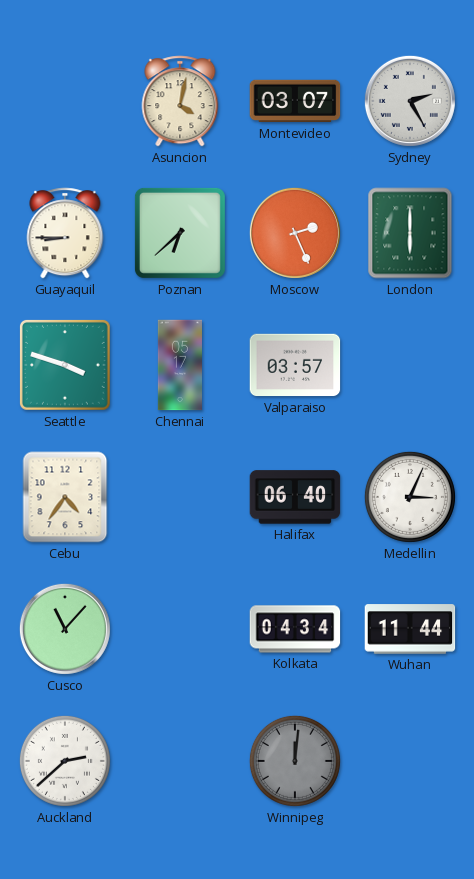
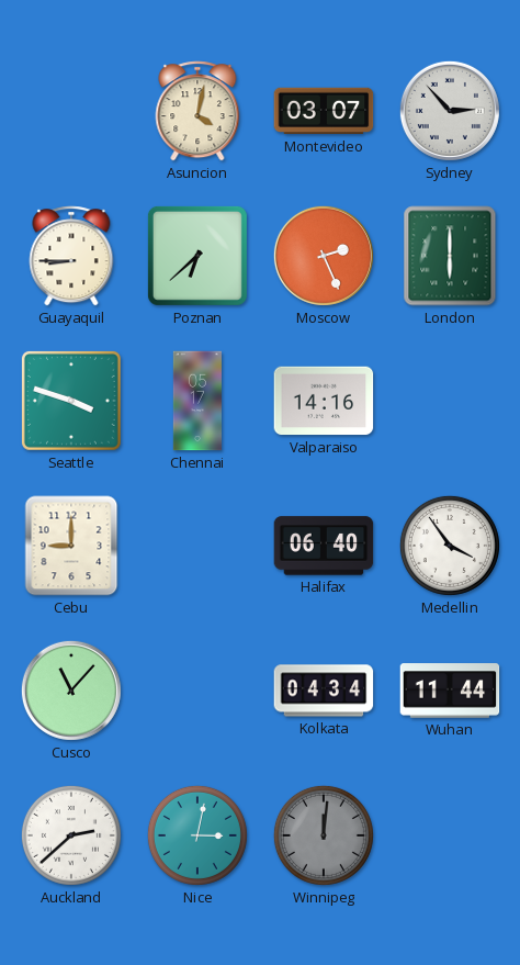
Sydney: 2:25 -> 2:53
Valparaiso: 03:57 -> 14:16
Cebu: 4:36 -> 9:00
Medellin: 3:04 -> 3:54
Nice: none -> 3:02
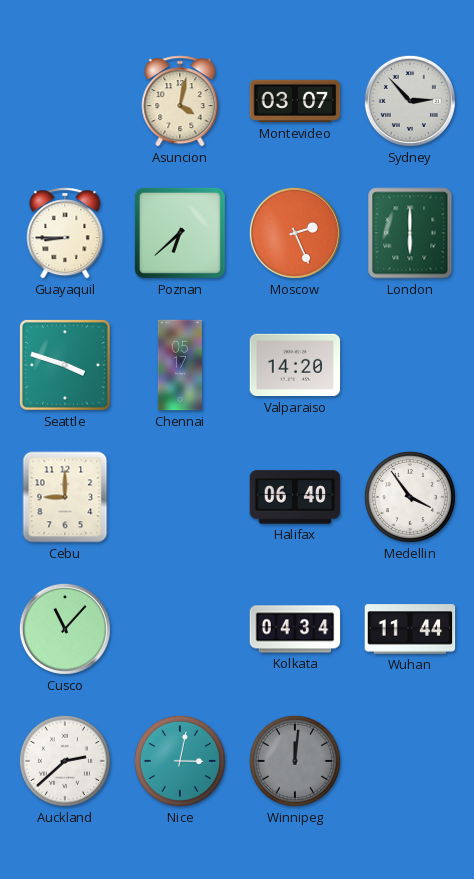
Valparaiso: 14:16 -> 14:20
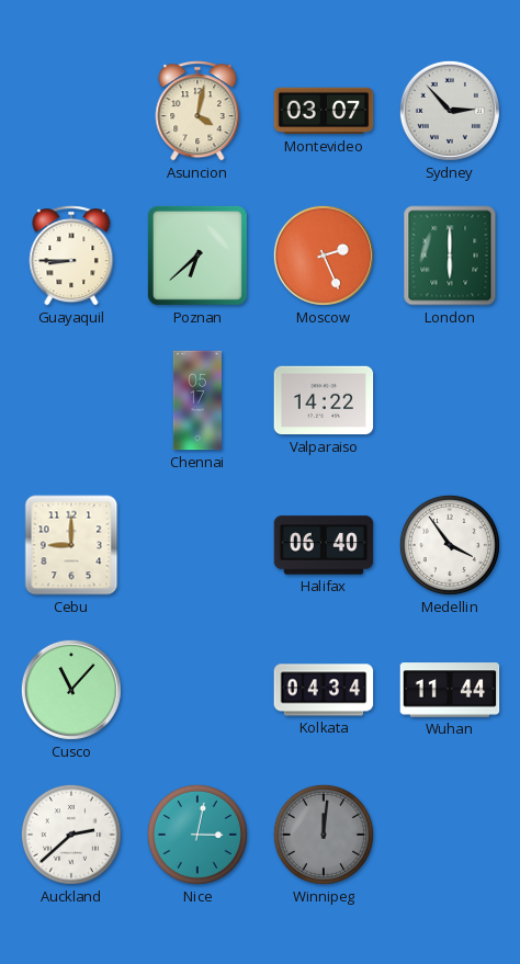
Seattle: 3:48 -> none
Valparaiso: 14:20 -> 14:22
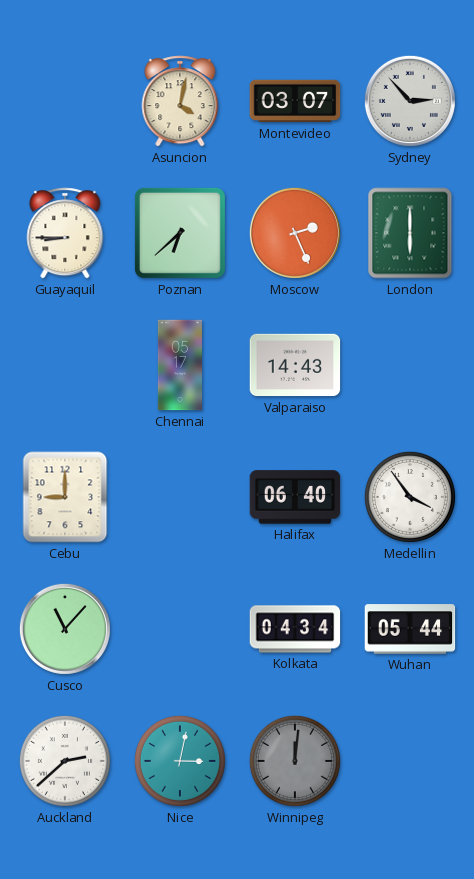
Valparaiso: 14:22 -> 14:43
Wuhan: 11:44 -> 05:44
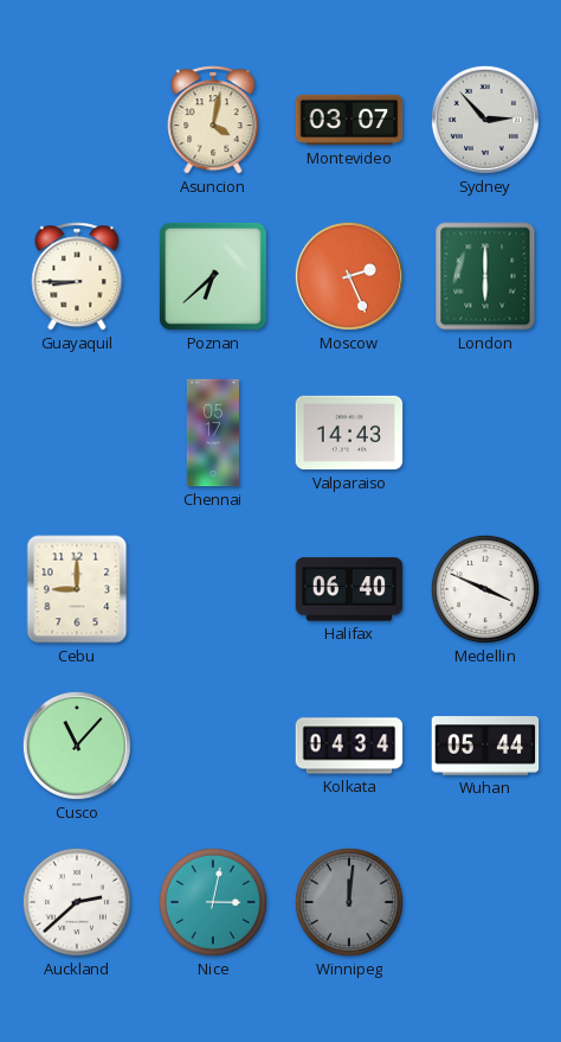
Medellin: 3:54 -> 3:49
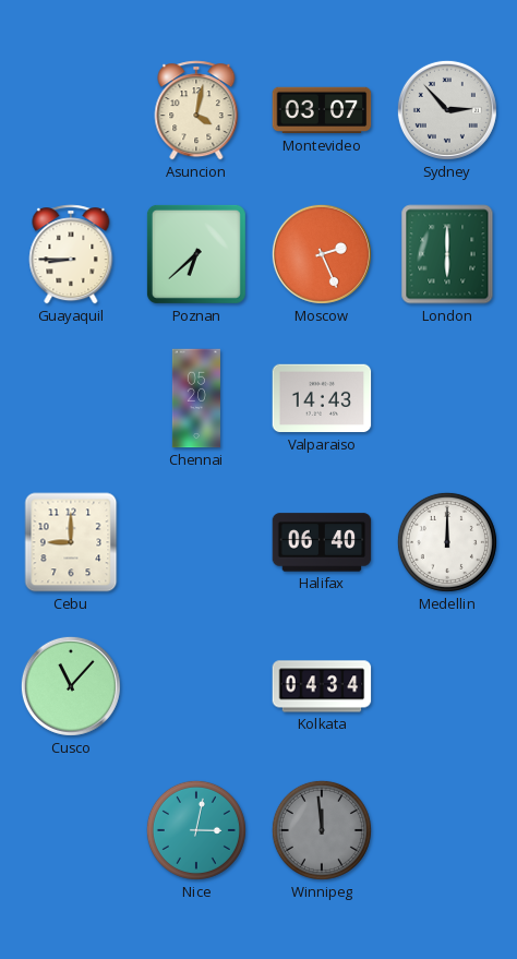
Chennai: 05:17 -> 05:20
Medellin: 3:49 -> 12:00
Wuhan: 05:44 -> none
Auckland: 2:38 -> none
Winnipeg: 12:01 -> 11:59
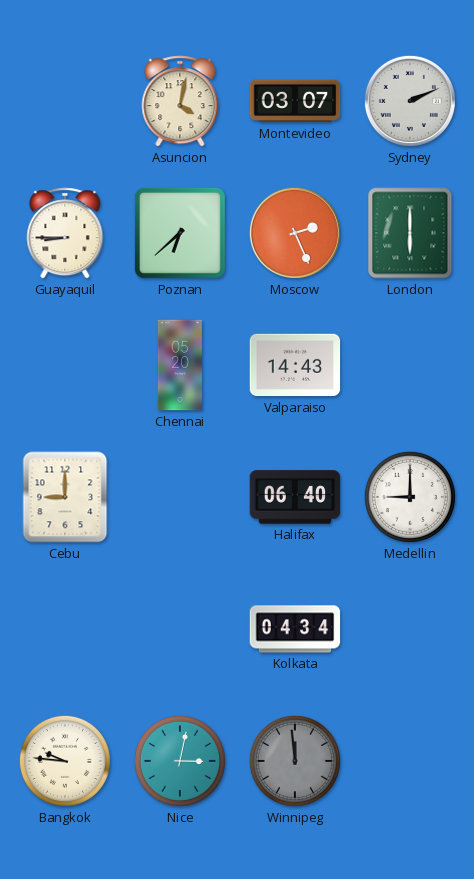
Sydney: 2:53 -> 2:11
Medellin: 12:00 -> 9:00
Cusco: 11:07 -> none
Bangkok: none -> 9:46
